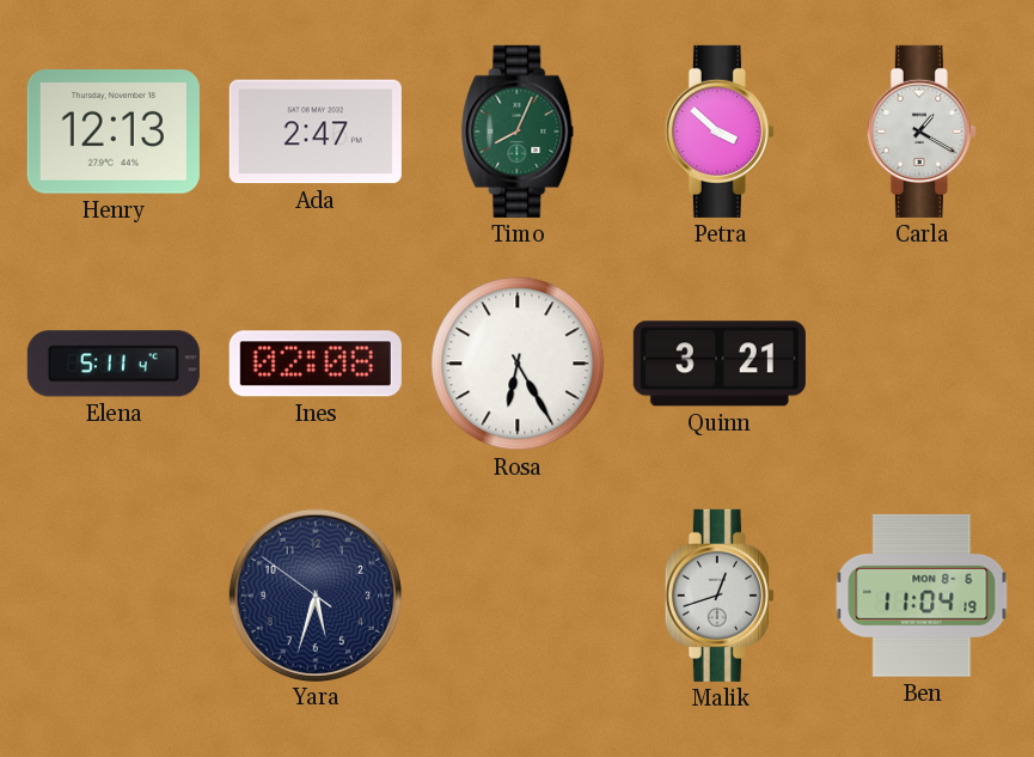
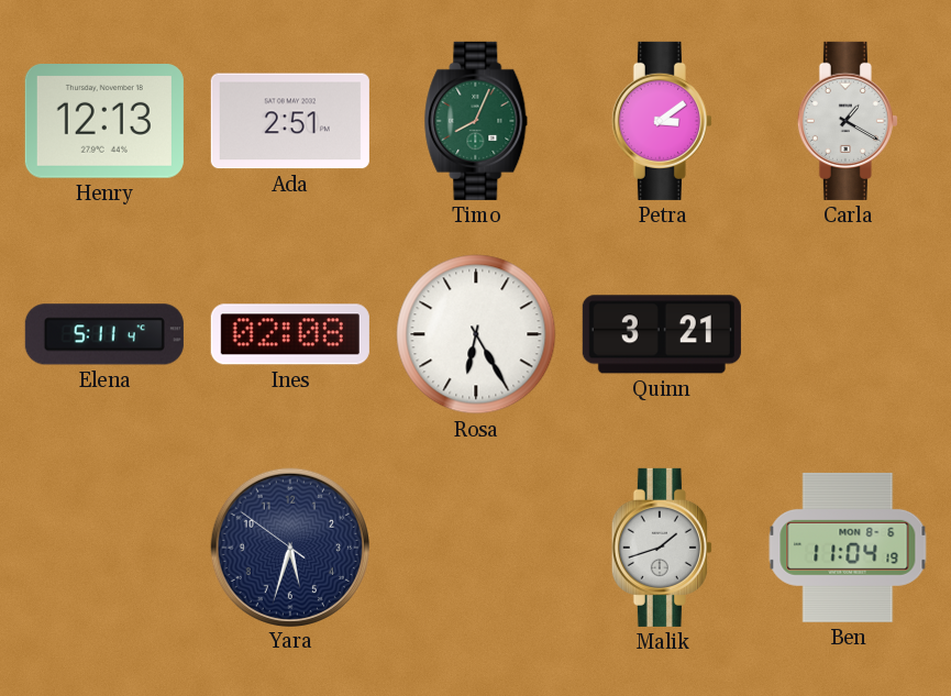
Ada: 2:47 -> 2:51
Petra: 3:52 -> 3:09
Malik: 12:42 -> 1:42
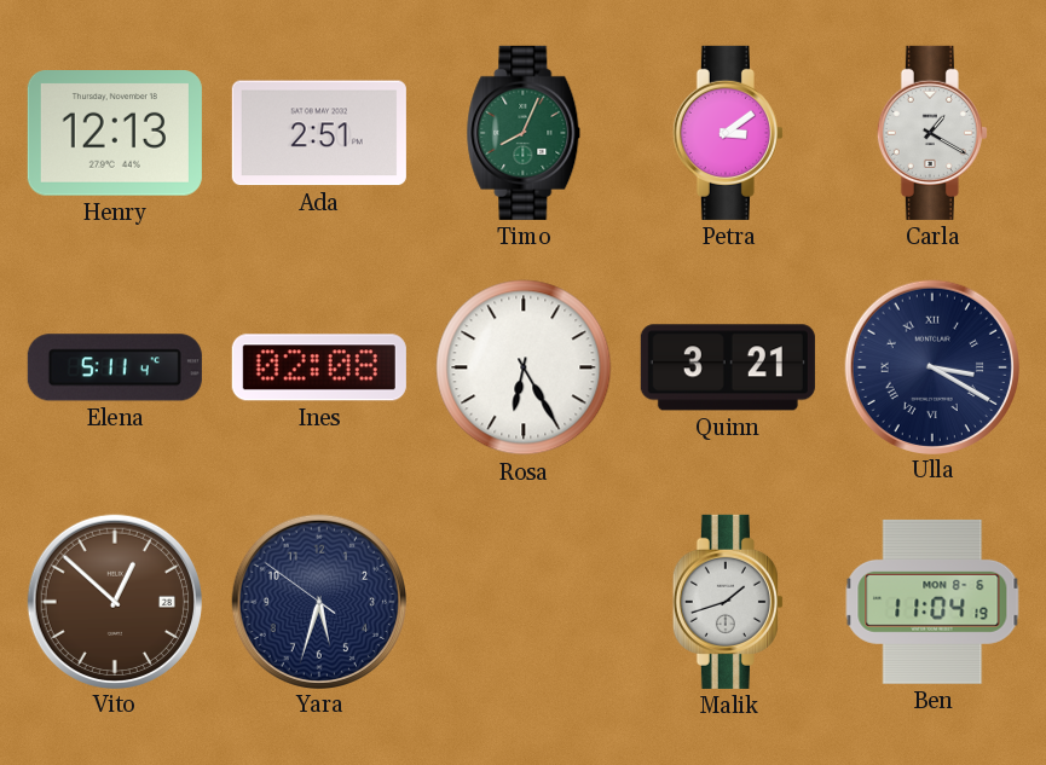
Ulla: none -> 3:20
Vito: none -> 12:52
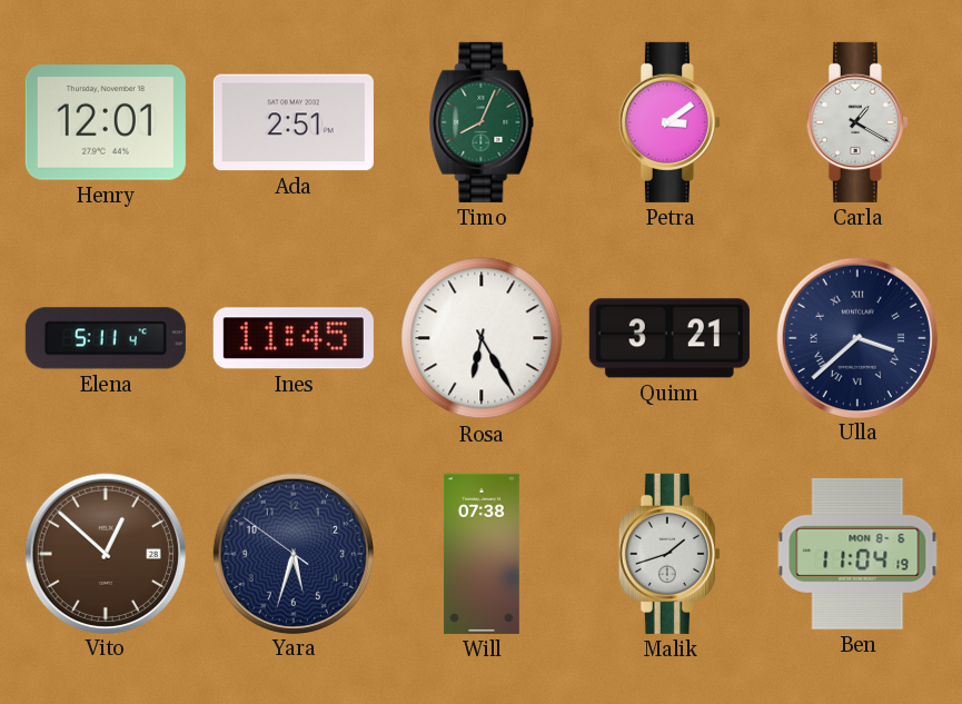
Henry: 12:13 -> 12:01
Ines: 02:08 -> 11:45
Ulla: 3:20 -> 3:38
Will: none -> 07:38
